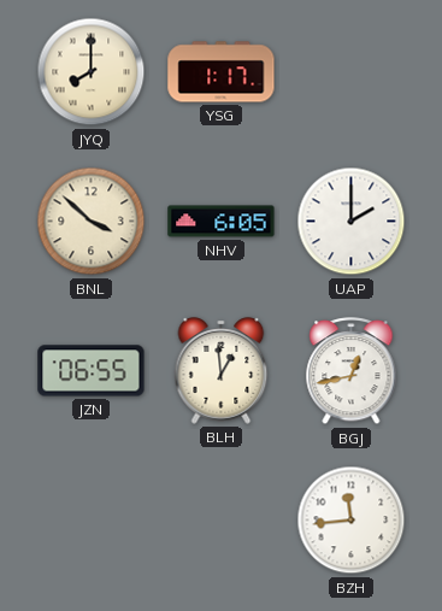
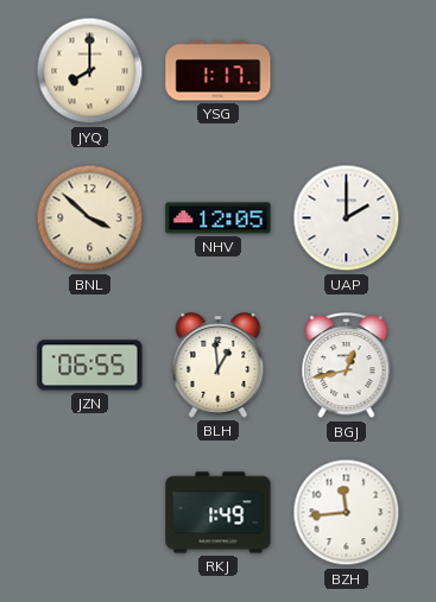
NHV: 6:05 -> 12:05
RKJ: none -> 1:49
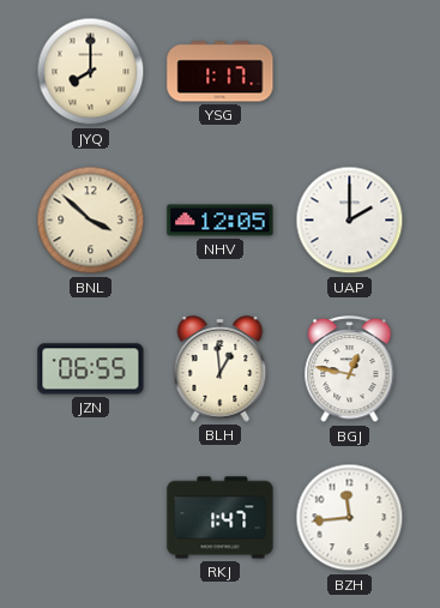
BGJ: 12:43 -> 12:47
RKJ: 1:49 -> 1:47
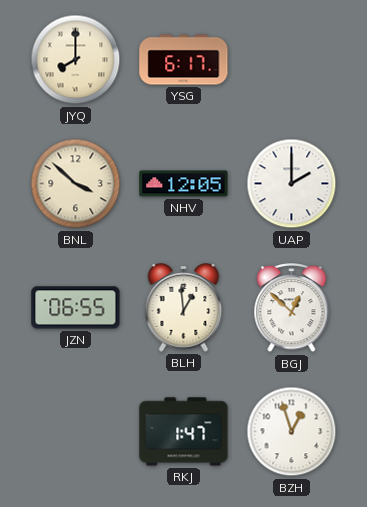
YSG: 1:17 -> 6:17
BGJ: 12:47 -> 12:52
BZH: 11:44 -> 12:57
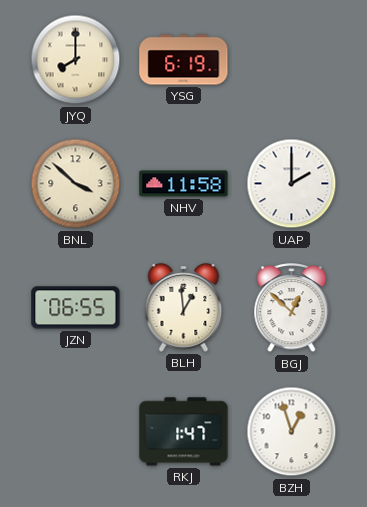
YSG: 6:17 -> 6:19
NHV: 12:05 -> 11:58
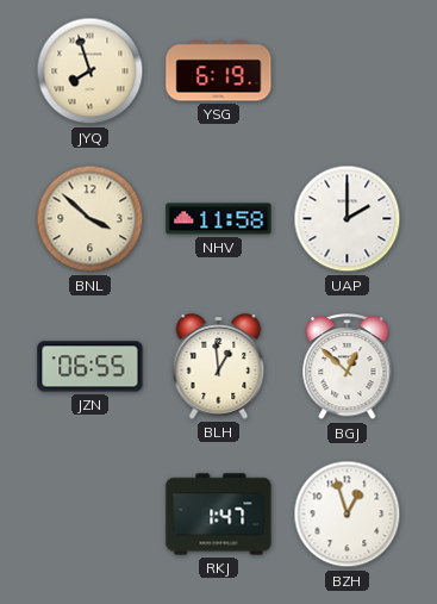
JYQ: 8:00 -> 7:57
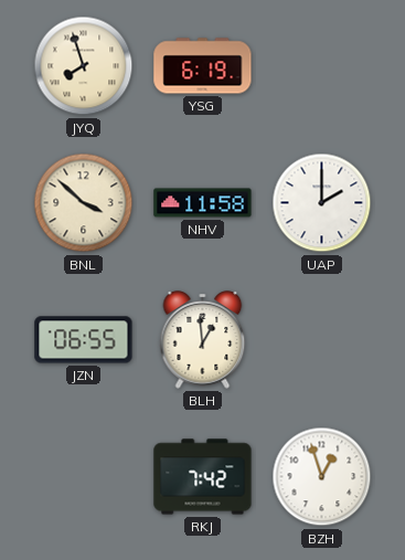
BGJ: 12:52 -> none
RKJ: 1:47 -> 7:42
